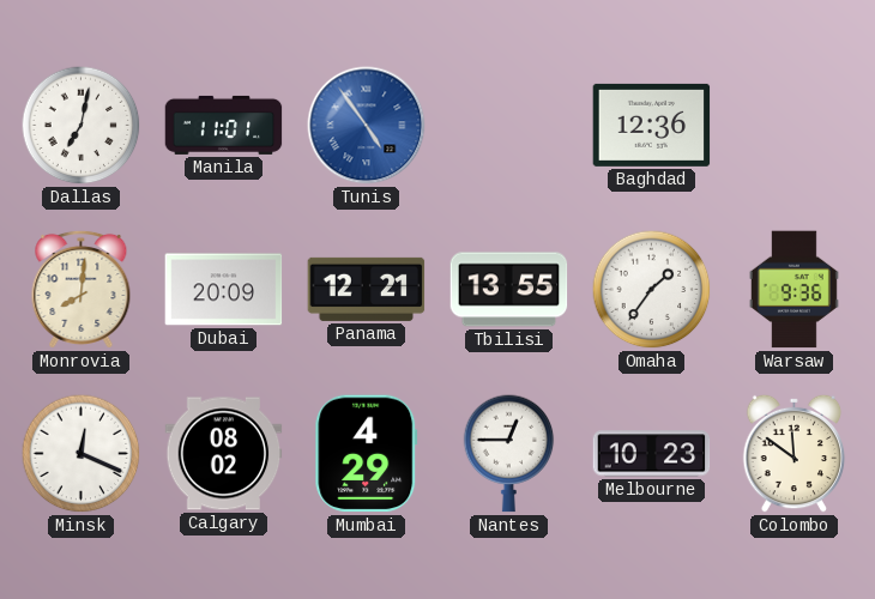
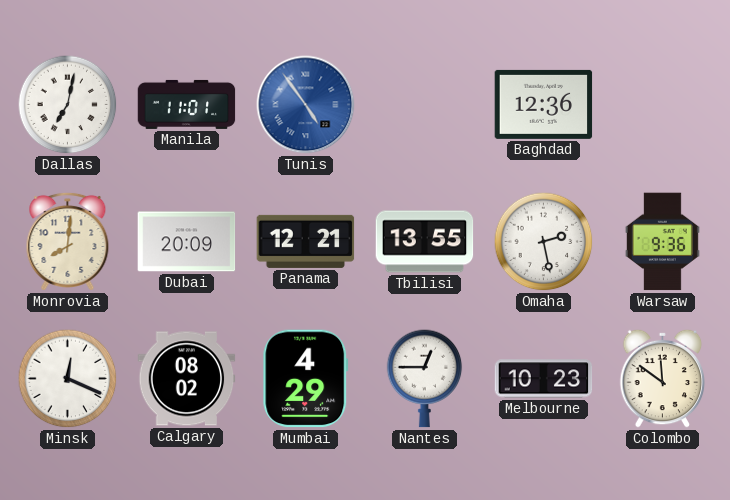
Omaha: 1:36 -> 2:28
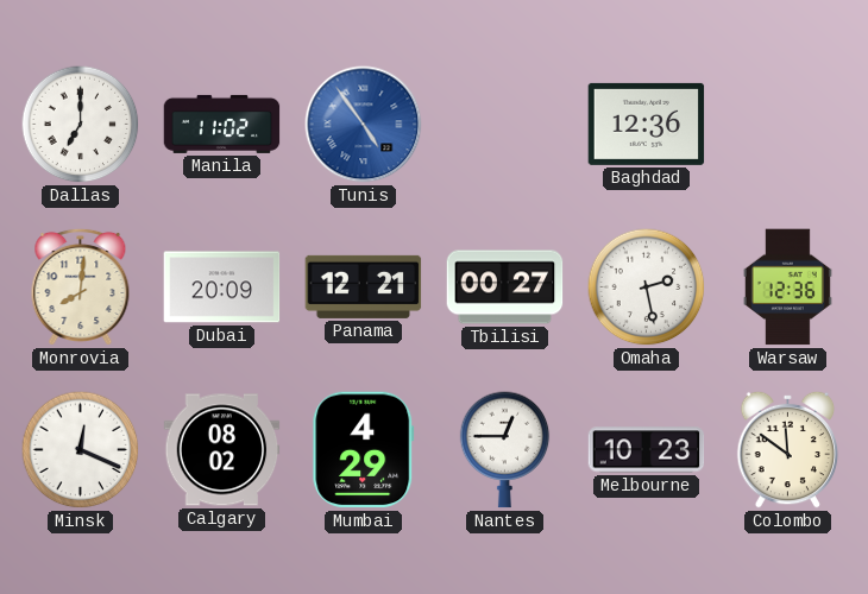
Dallas: 7:02 -> 7:00
Manila: 11:01 -> 11:02
Tbilisi: 13:55 -> 00:27
Warsaw: 9:36 -> 12:36
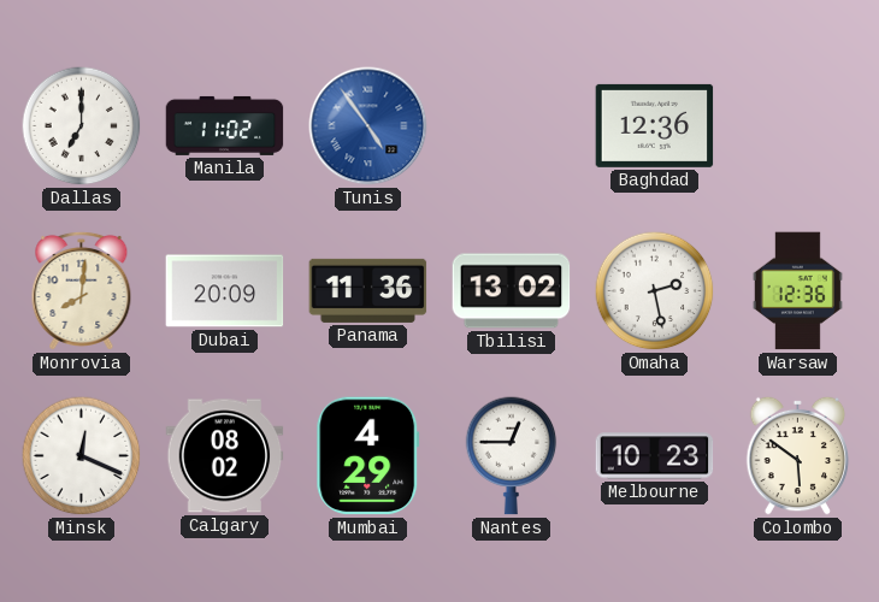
Panama: 12:21 -> 11:36
Tbilisi: 00:27 -> 13:02
Colombo: 11:51 -> 5:51
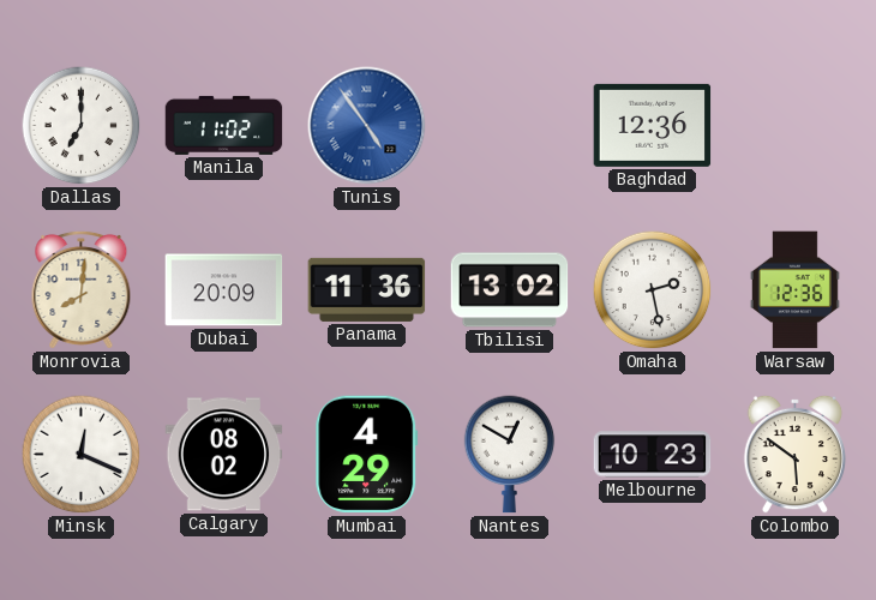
Nantes: 12:45 -> 12:50
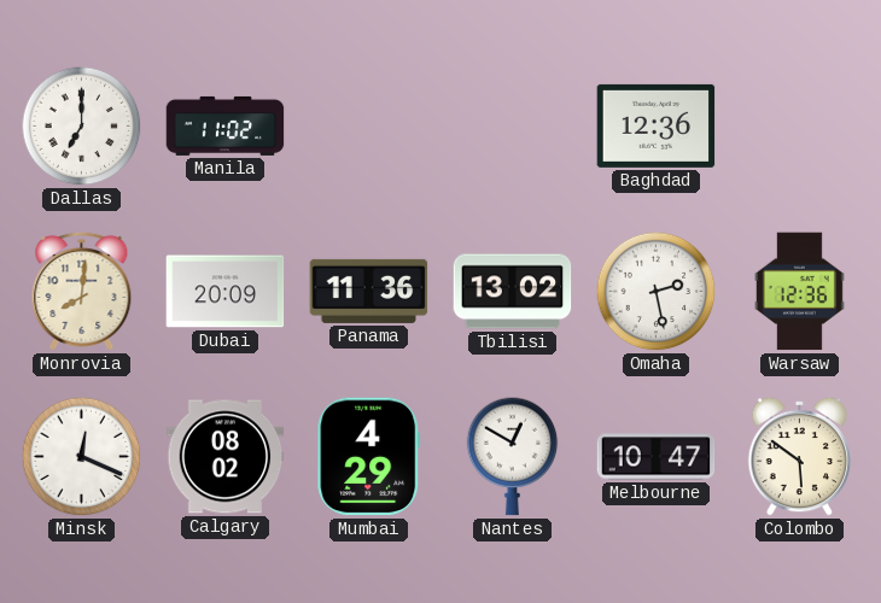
Tunis: 4:54 -> none
Melbourne: 10:23 -> 10:47
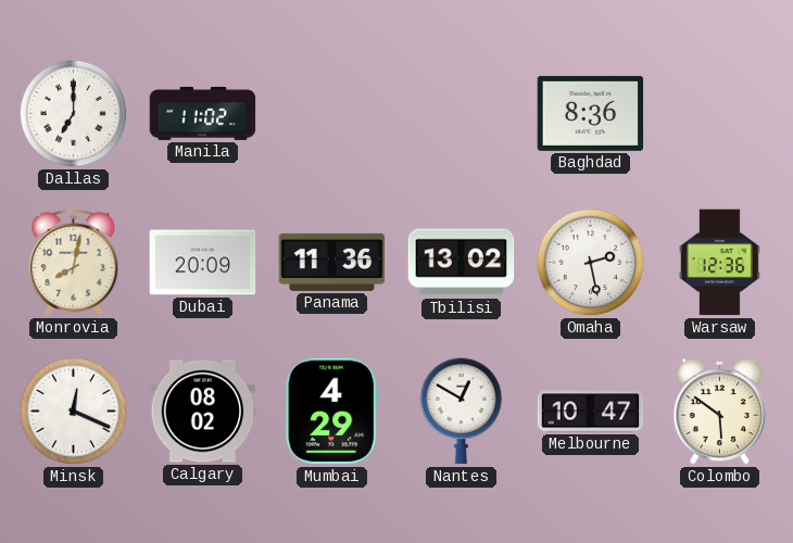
Baghdad: 12:36 -> 8:36
Monrovia: 8:01 -> 8:02
